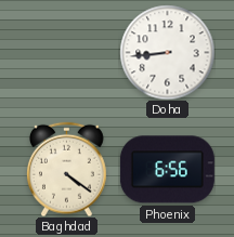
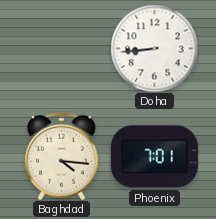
Baghdad: 4:21 -> 4:16
Phoenix: 6:56 -> 7:01
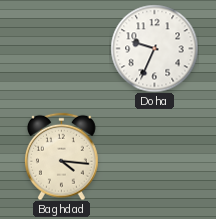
Doha: 8:44 -> 9:34
Phoenix: 7:01 -> none
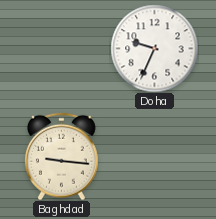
Baghdad: 4:16 -> 9:16
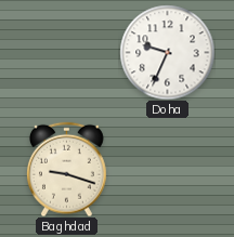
Baghdad: 9:16 -> 9:18
